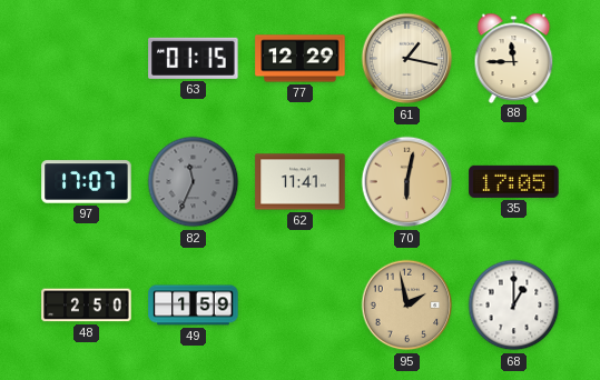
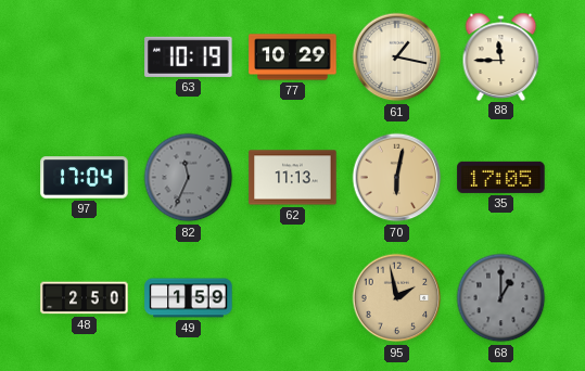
63: 01:15 -> 10:19
77: 12:29 -> 10:29
97: 17:07 -> 17:04
62: 11:41 -> 11:13
68 dial: white -> grey
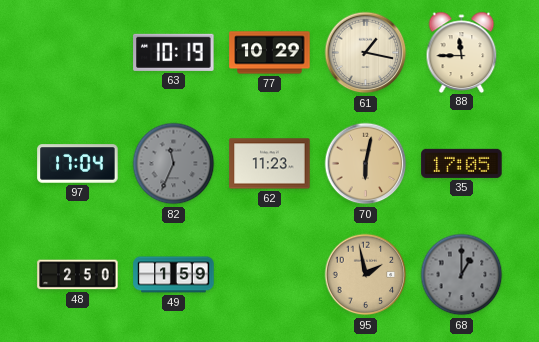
62: 11:13 -> 11:23
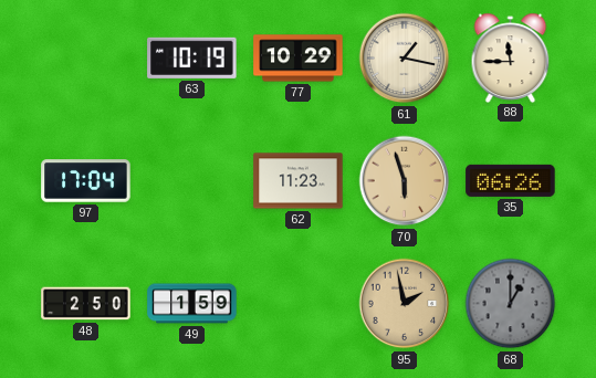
82: 11:34 -> none
70: 6:02 -> 5:57
35: 17:05 -> 06:26
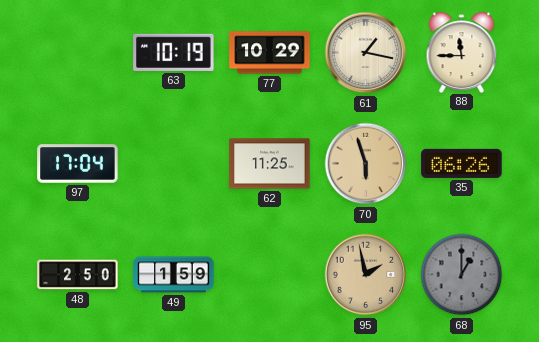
62: 11:23 -> 11:25
